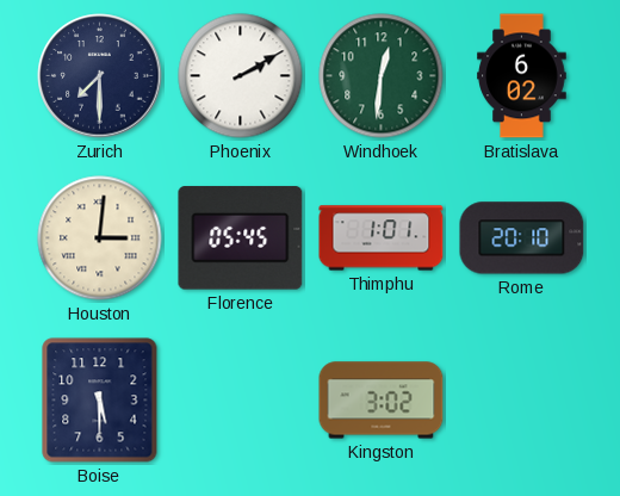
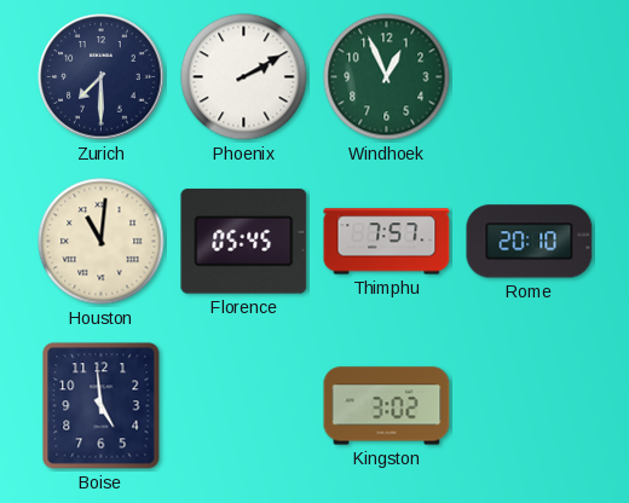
Windhoek: 12:31 -> 12:56
Bratislava: 6:02 -> none
Houston: 3:01 -> 11:01
Thimphu: 1:01 -> 7:57
Boise: 5:30 -> 4:59
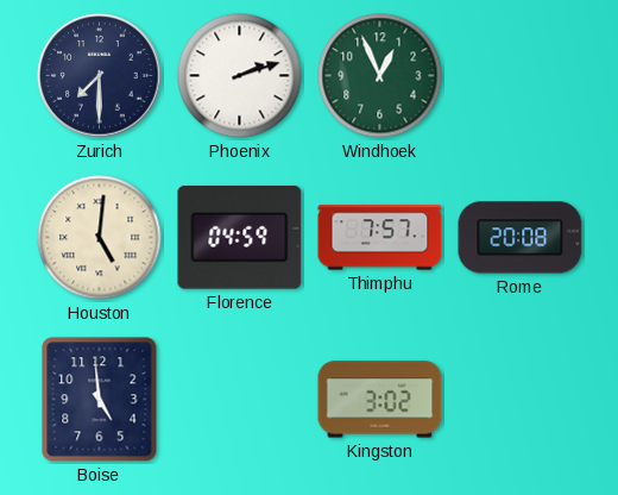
Phoenix: 2:10 -> 2:12
Houston: 11:01 -> 5:01
Florence: 05:45 -> 04:59
Rome: 20:10 -> 20:08
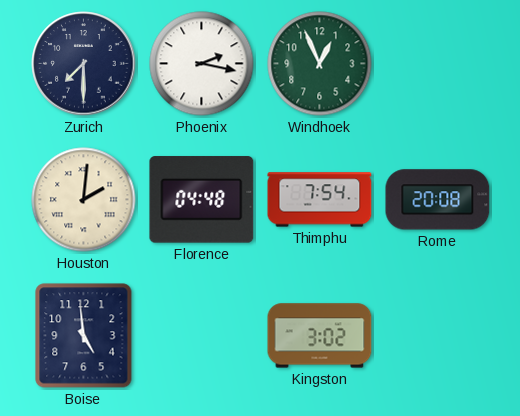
Phoenix: 2:12 -> 2:17
Houston: 5:01 -> 2:01
Florence: 04:59 -> 04:48
Thimphu: 7:57 -> 7:54
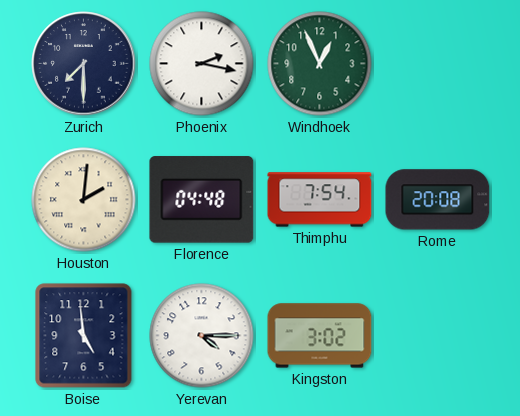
Yerevan: none -> 4:15
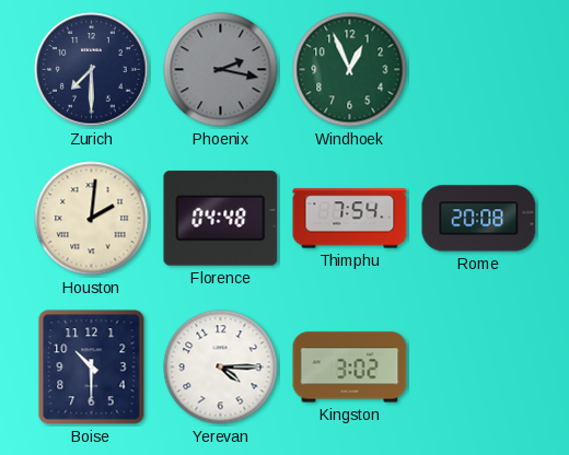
Phoenix dial: white -> grey
Boise: 4:59 -> 10:30
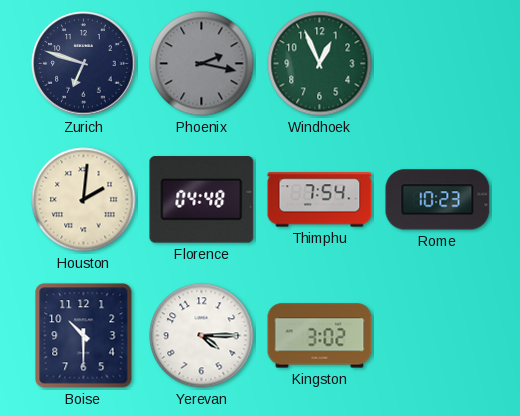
Zurich: 7:30 -> 6:48
Rome: 20:08 -> 10:23
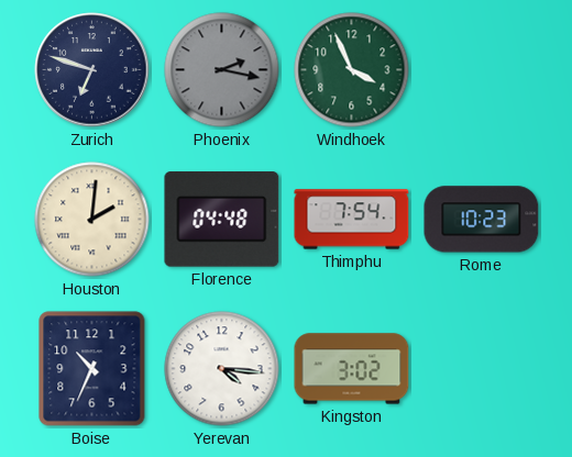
Windhoek: 12:56 -> 3:56
Boise: 10:30 -> 10:34
Yerevan: 4:15 -> 4:16
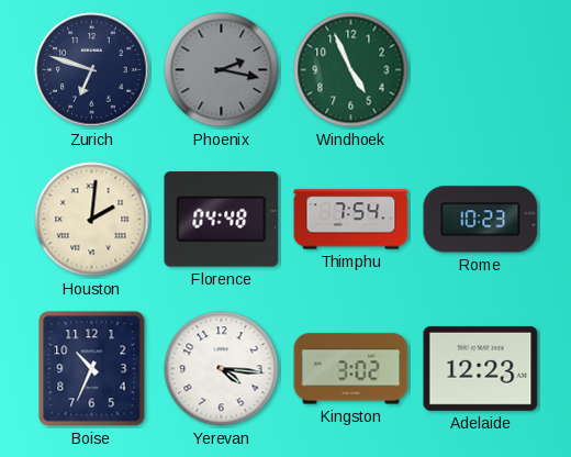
Windhoek: 3:56 -> 4:56
Adelaide: none -> 12:23
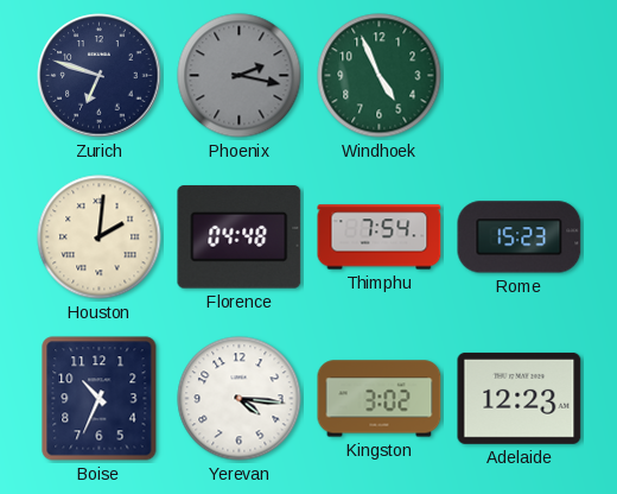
Rome: 10:23 -> 15:23
